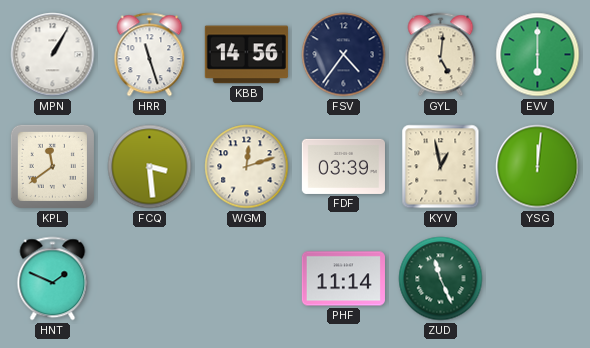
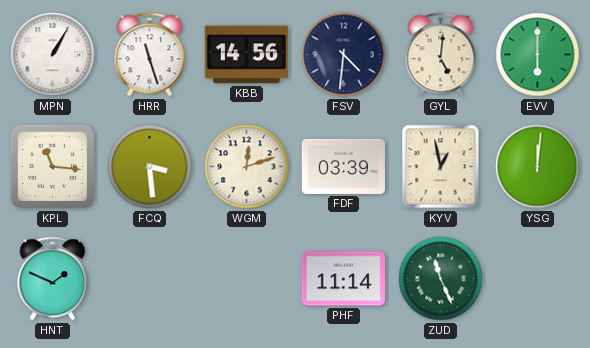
FSV: 4:36 -> 4:31
KPL: 11:39 -> 11:16
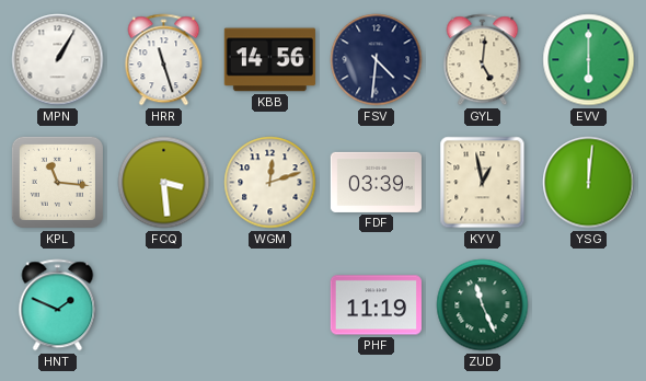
PHF: 11:14 -> 11:19
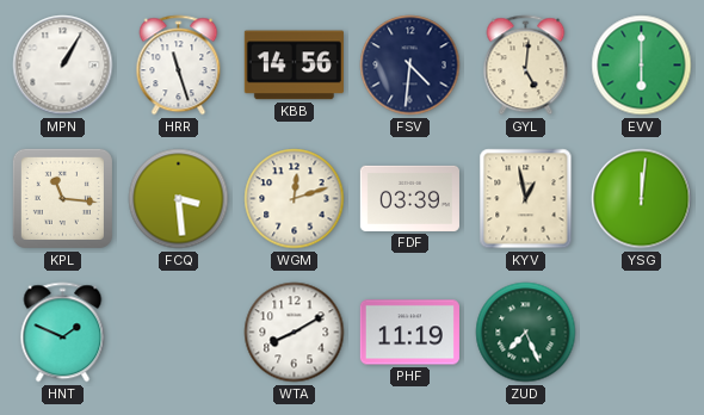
WTA: none -> 8:10
ZUD: 11:26 -> 7:26
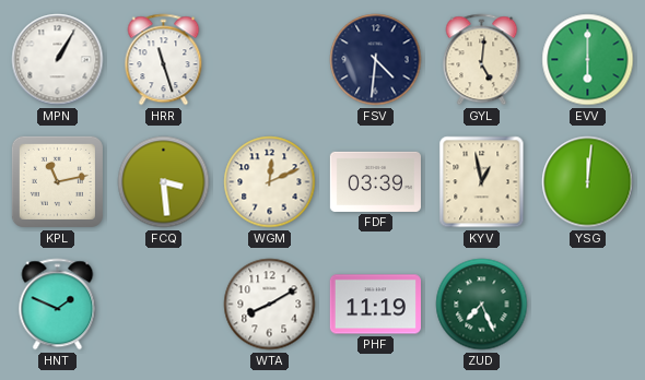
KBB: 14:56 -> none
KPL: 11:16 -> 11:13
WGM: 12:12 -> 12:11
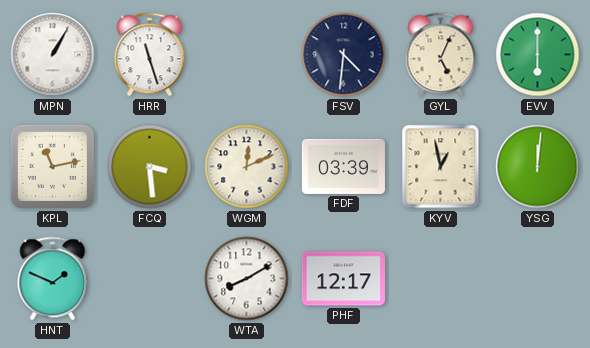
GYL: 5:01 -> 5:04
PHF: 11:19 -> 12:17
ZUD: 7:26 -> none
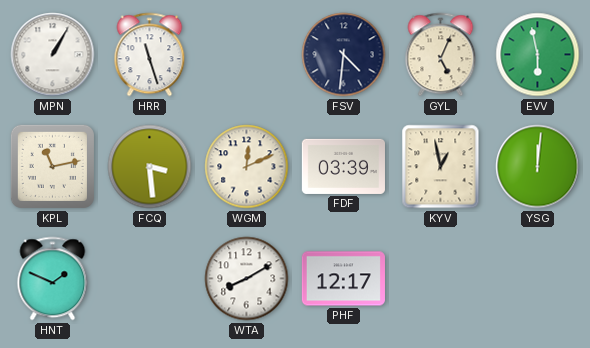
EVV: 6:00 -> 5:58
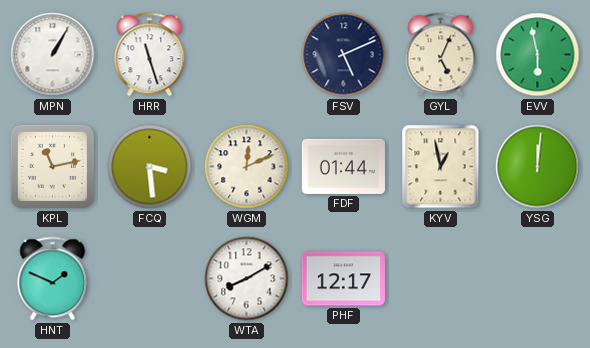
FSV: 4:31 -> 5:11
FDF: 03:39 -> 01:44
